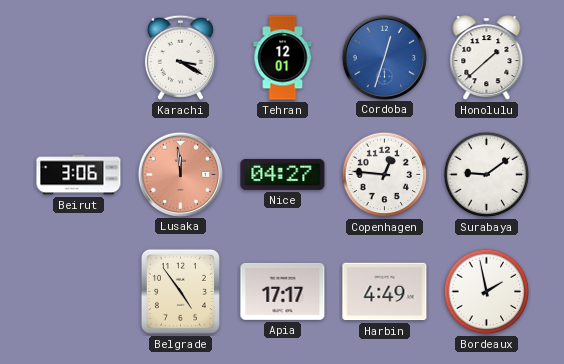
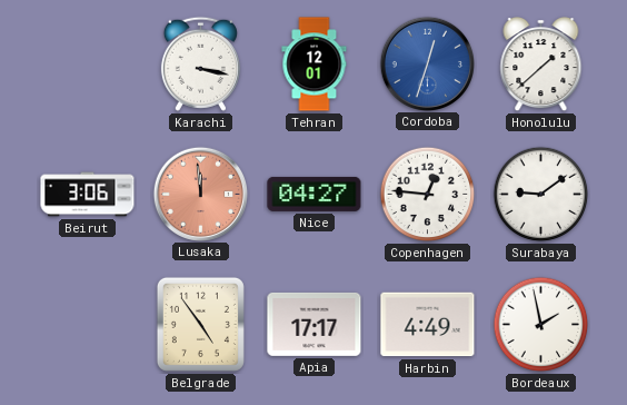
Karachi: 3:20 -> 3:17
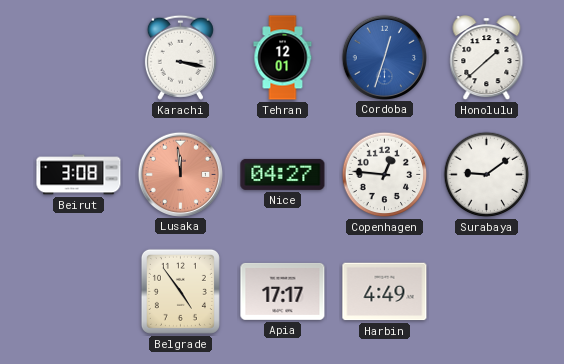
Beirut: 3:06 -> 3:08
Bordeaux: 1:58 -> none
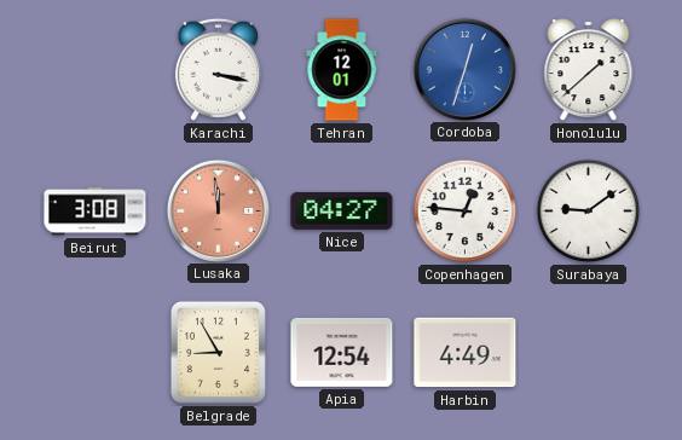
Belgrade: 4:54 -> 8:55
Apia: 17:17 -> 12:54
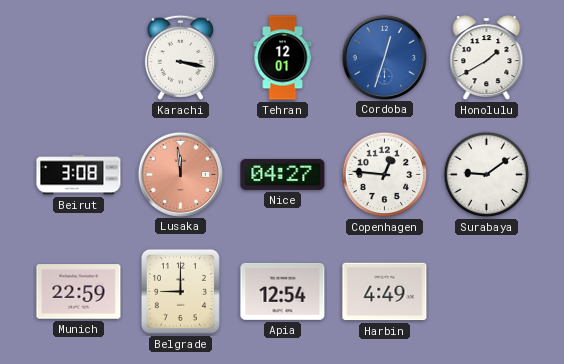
Honolulu: 1:38 -> 1:40
Munich: none -> 22:59
Belgrade: 8:55 -> 9:00
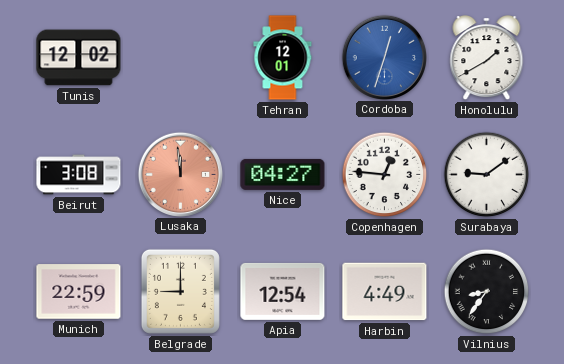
Tunis: none -> 12:02
Karachi: 3:17 -> none
Vilnius: none -> 8:36
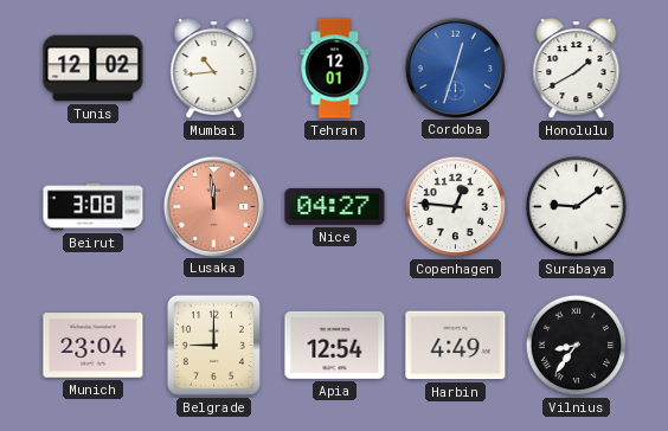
Mumbai: none -> 10:44
Munich: 22:59 -> 23:04
